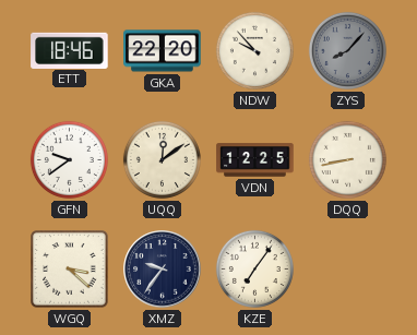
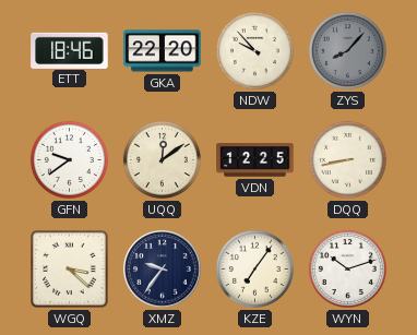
WYN: none -> 10:12
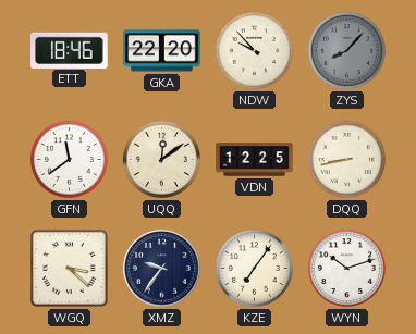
GFN: 9:39 -> 11:39
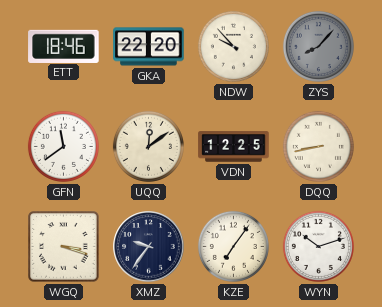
WGQ: 3:22 -> 3:18
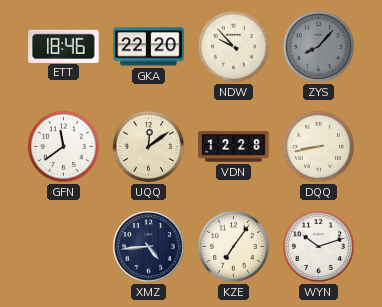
VDN: 12:25 -> 12:28
WGQ: 3:18 -> none
XMZ: 9:36 -> 4:44
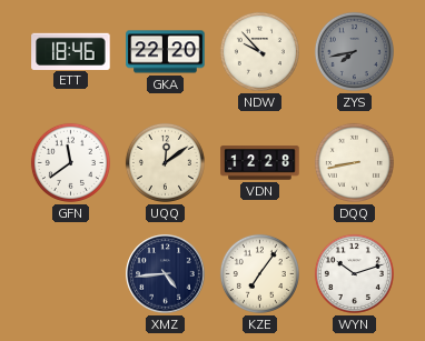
ZYS: 8:07 -> 7:43
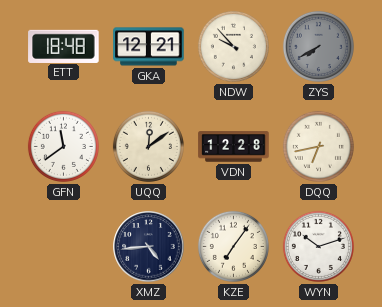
ETT: 18:46 -> 18:48
GKA: 22:20 -> 12:21
ZYS: 7:43 -> 7:40
DQQ: 8:43 -> 6:43
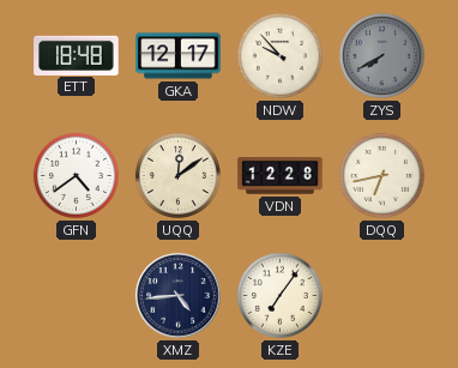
GKA: 12:21 -> 12:17
GFN: 11:39 -> 4:39
WYN: 10:12 -> none
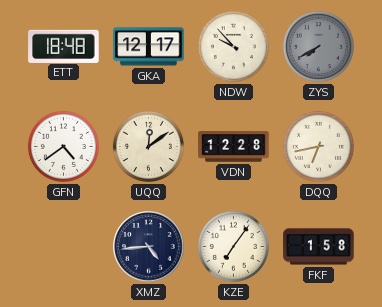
FKF: none -> 1:58
